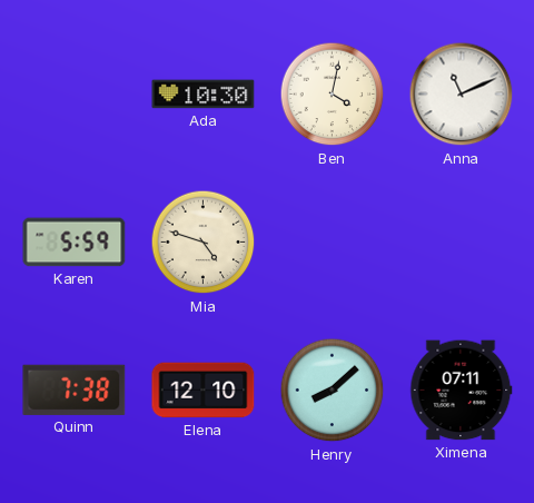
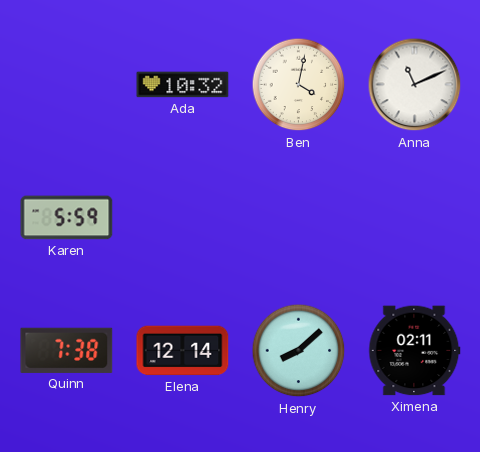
Ada: 10:30 -> 10:32
Mia: 4:48 -> none
Elena: 12:10 -> 12:14
Ximena: 07:11 -> 02:11
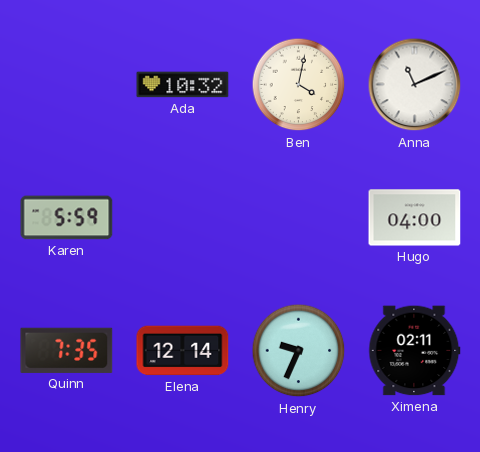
Hugo: none -> 04:00
Quinn: 7:38 -> 7:35
Henry: 8:08 -> 9:34
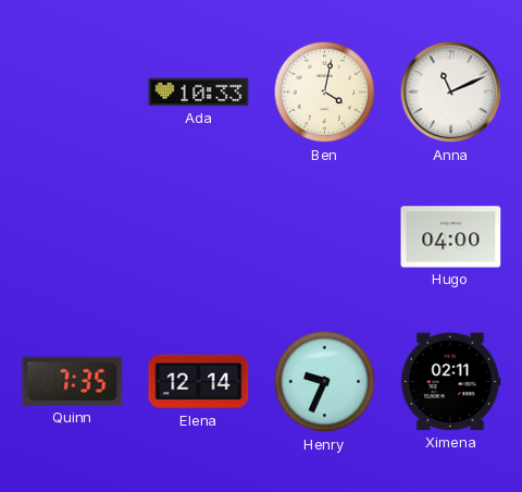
Ada: 10:32 -> 10:33
Karen: 5:59 -> none
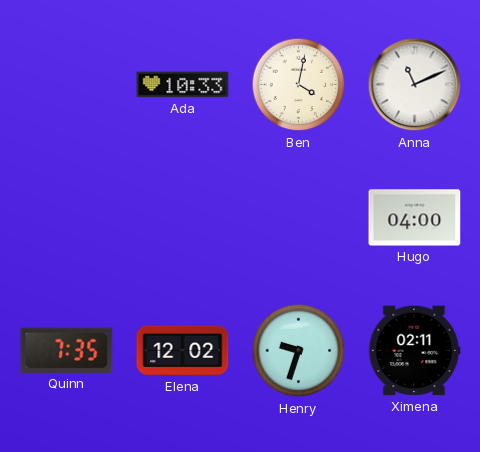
Elena: 12:14 -> 12:02
Henry: 9:34 -> 9:33
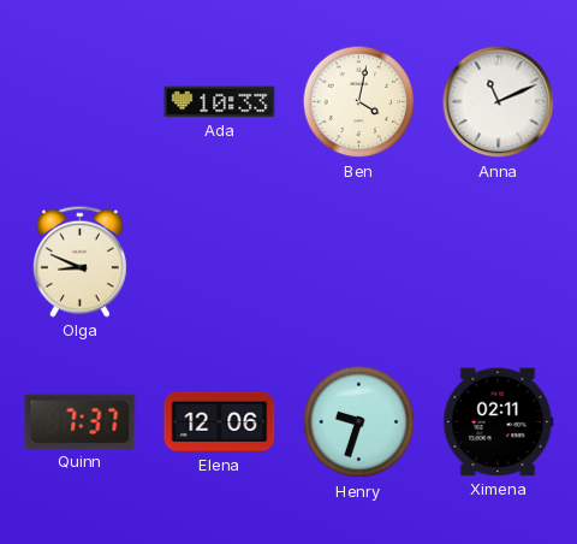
Olga: none -> 8:49
Hugo: 04:00 -> none
Quinn: 7:35 -> 7:37
Elena: 12:02 -> 12:06
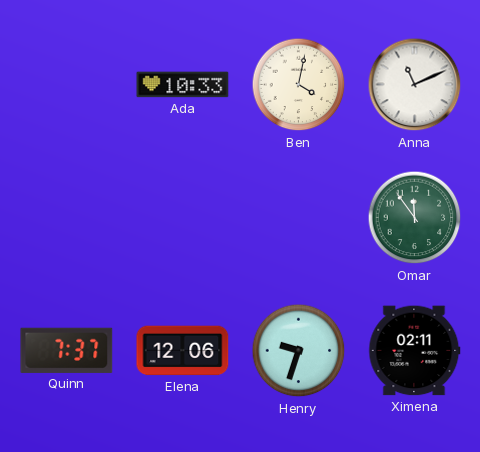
Olga: 8:49 -> none
Omar: none -> 11:54
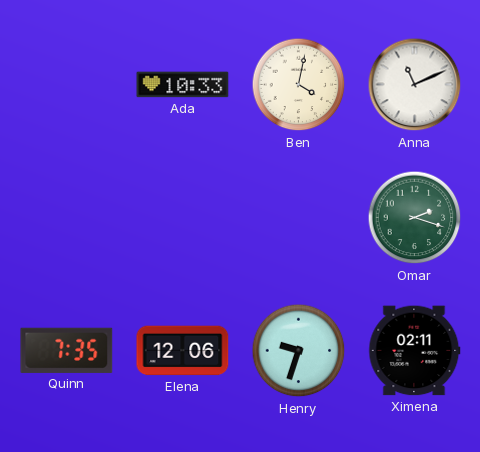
Omar: 11:54 -> 2:18
Quinn: 7:37 -> 7:35
